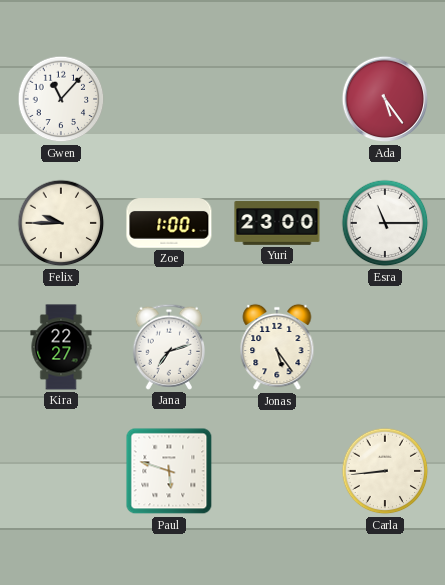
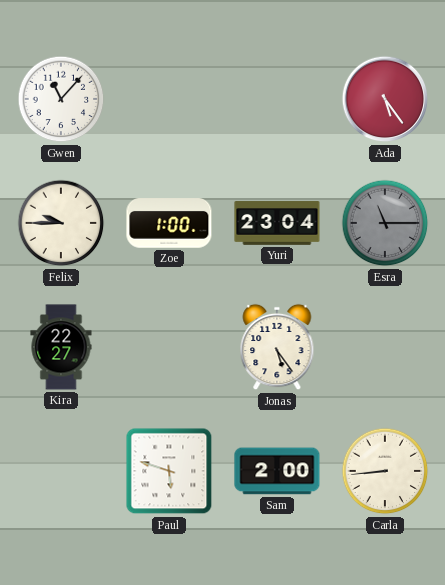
Yuri: 23:00 -> 23:04
Esra dial: white -> grey
Jana: 7:12 -> none
Sam: none -> 2:00
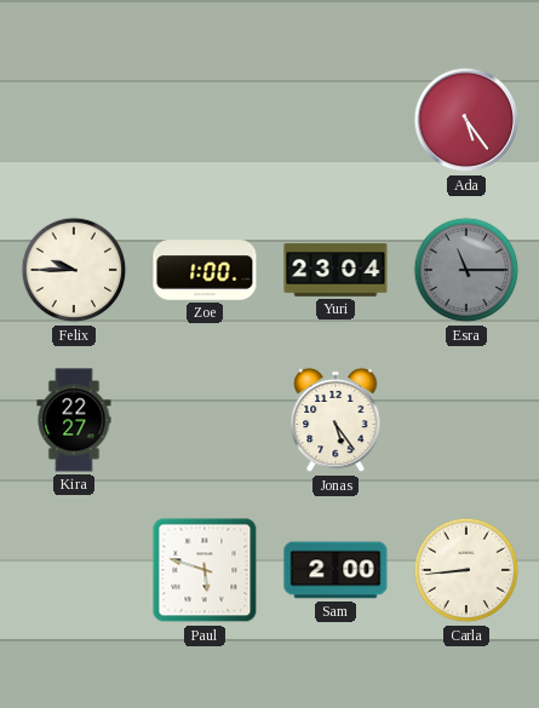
Gwen: 11:07 -> none
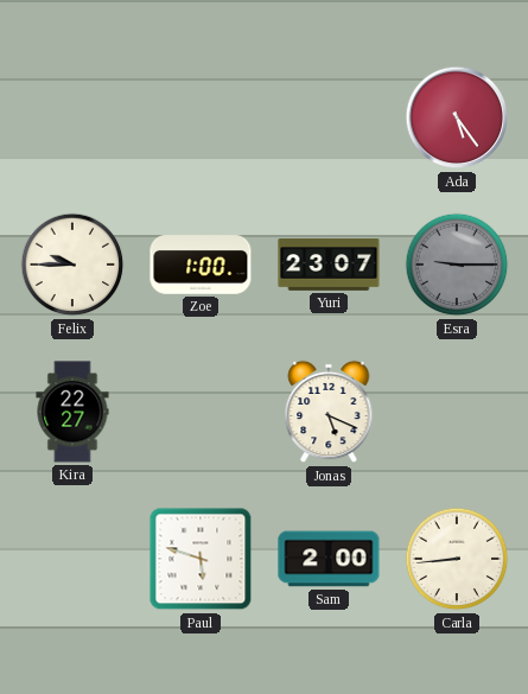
Yuri: 23:04 -> 23:07
Esra: 11:15 -> 9:15
Jonas: 5:24 -> 5:19
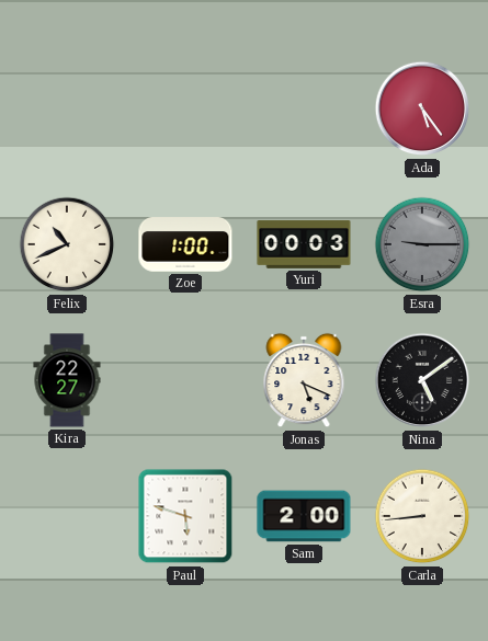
Felix: 9:45 -> 10:41
Yuri: 23:07 -> 00:03
Nina: none -> 5:09
